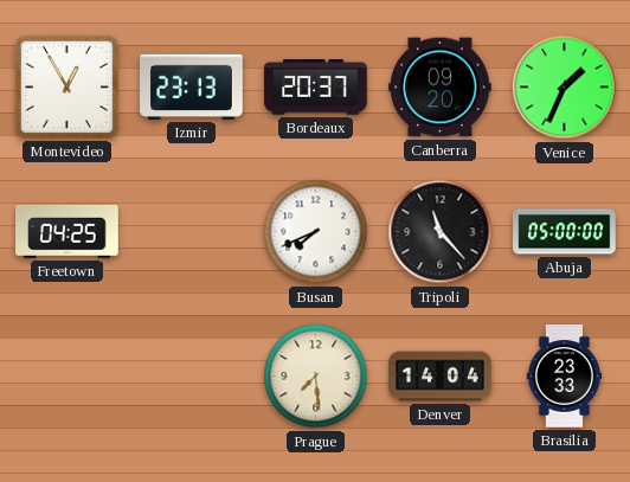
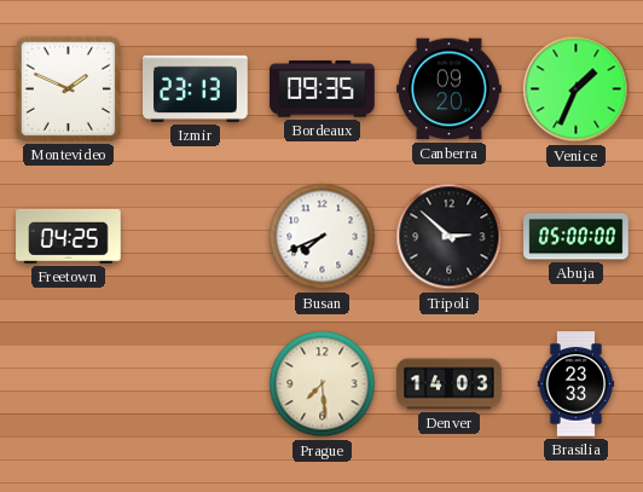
Montevideo: 12:55 -> 1:49
Bordeaux: 20:37 -> 09:35
Tripoli: 11:23 -> 2:52
Denver: 14:04 -> 14:03
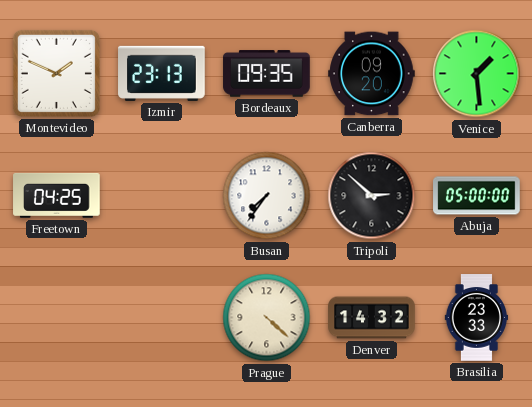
Venice: 1:34 -> 1:29
Busan: 7:41 -> 7:36
Prague: 7:29 -> 4:22
Denver: 14:03 -> 14:32
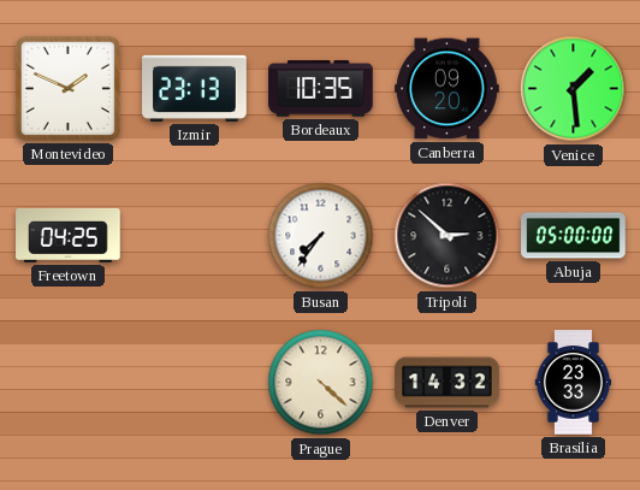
Bordeaux: 09:35 -> 10:35
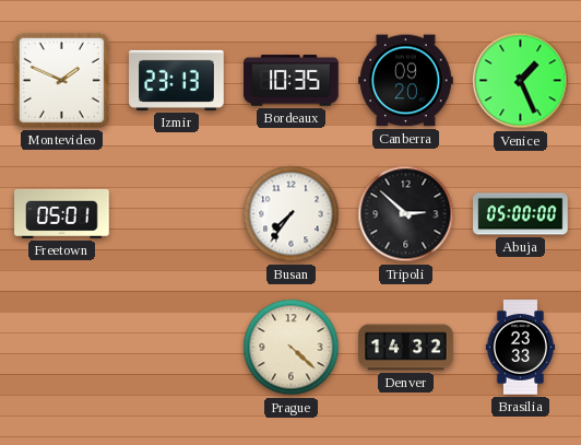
Venice: 1:29 -> 1:26
Freetown: 04:25 -> 05:01
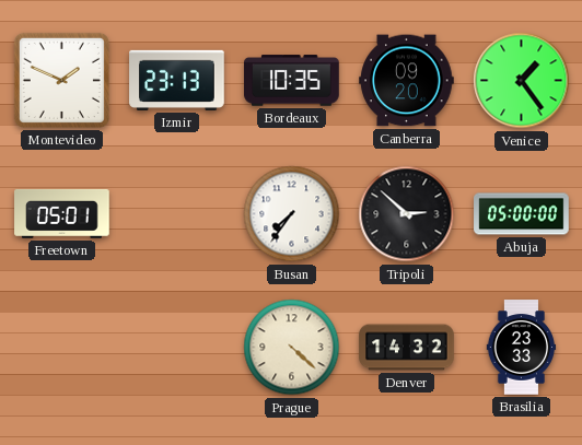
Venice: 1:26 -> 1:24
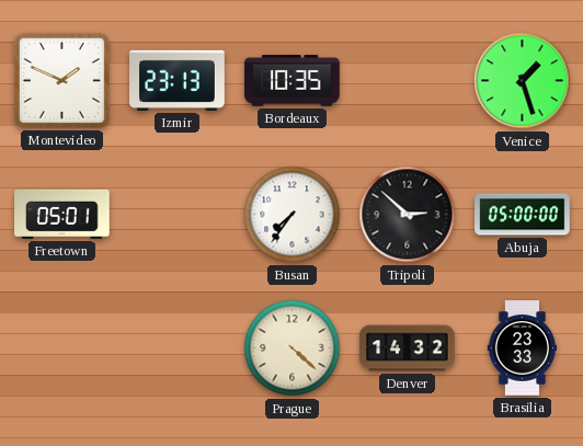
Canberra: 09:20 -> none
Venice: 1:24 -> 1:27
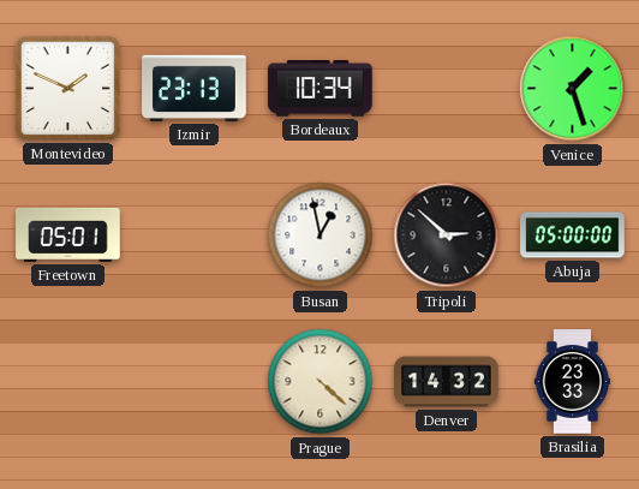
Bordeaux: 10:35 -> 10:34
Busan: 7:36 -> 12:58
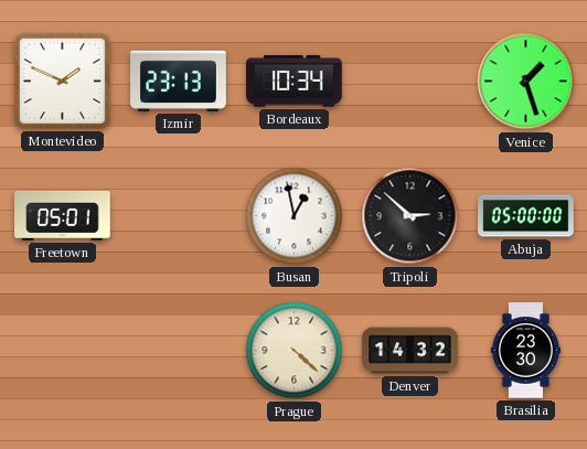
Brasilia: 23:33 -> 23:30
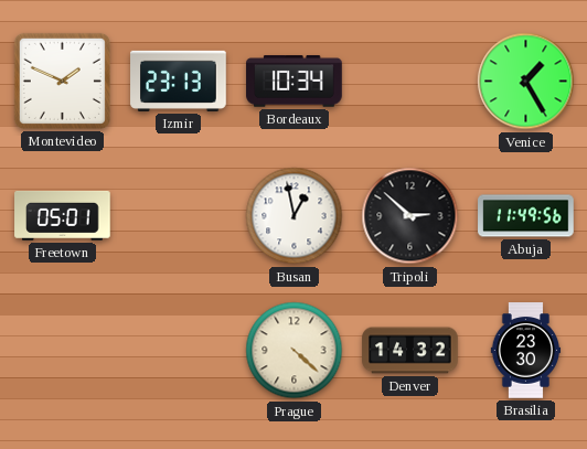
Venice: 1:27 -> 1:25
Abuja: 05:00 -> 11:49
